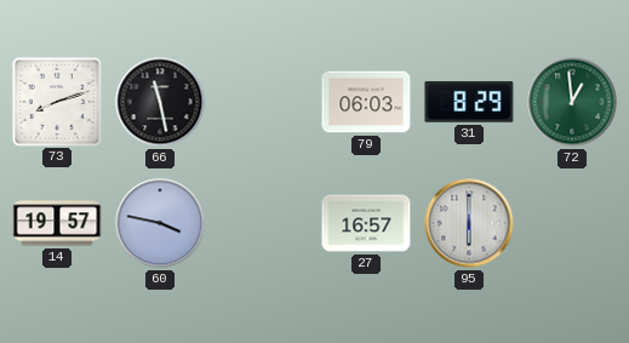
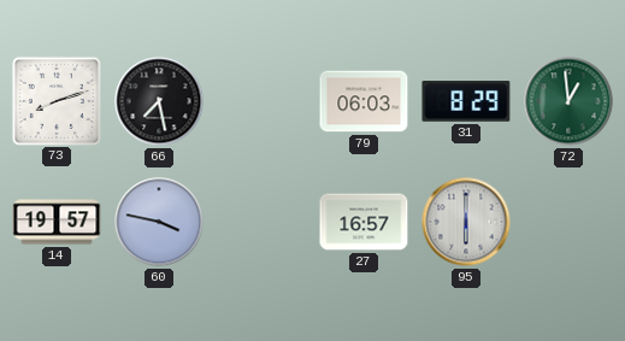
66: 11:28 -> 7:28
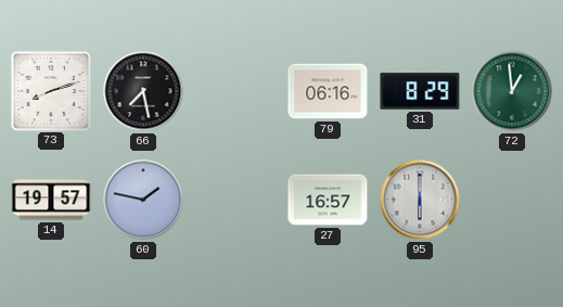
79: 06:03 -> 06:16
60: 3:47 -> 1:47
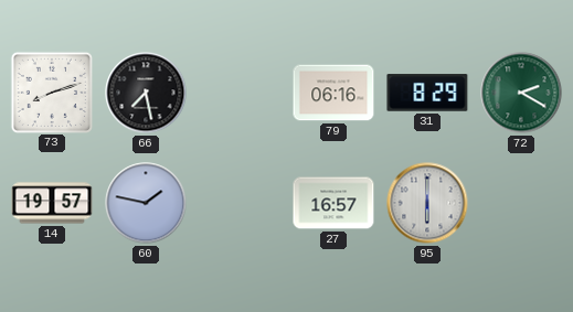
72: 12:59 -> 2:20
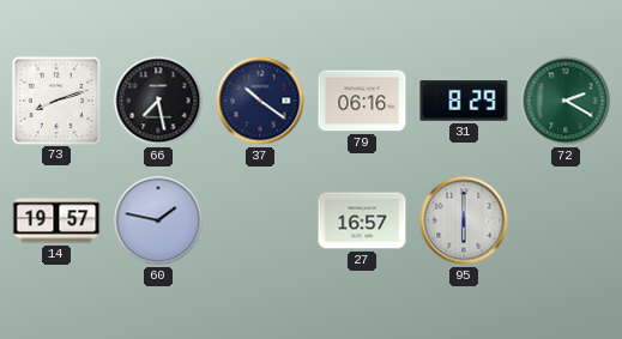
37: none -> 10:21
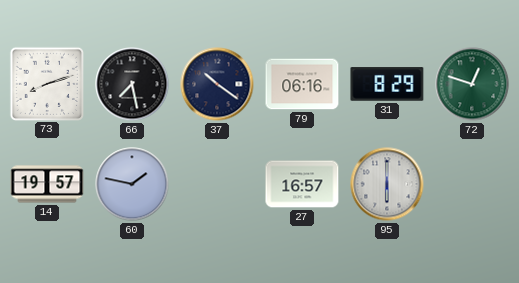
72: 2:20 -> 12:48
